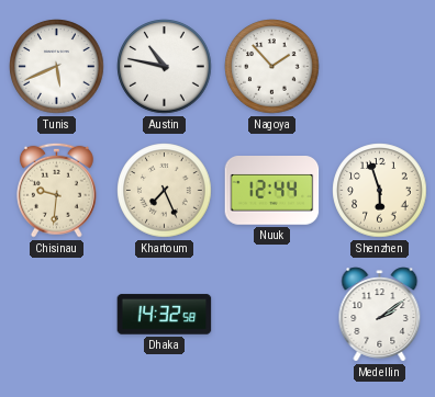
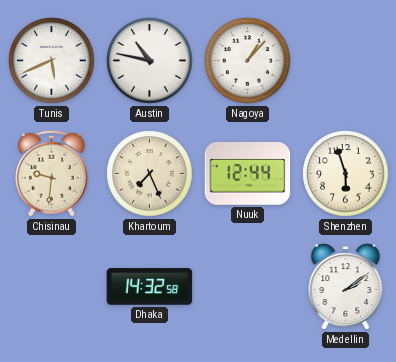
Nagoya: 1:53 -> 1:07
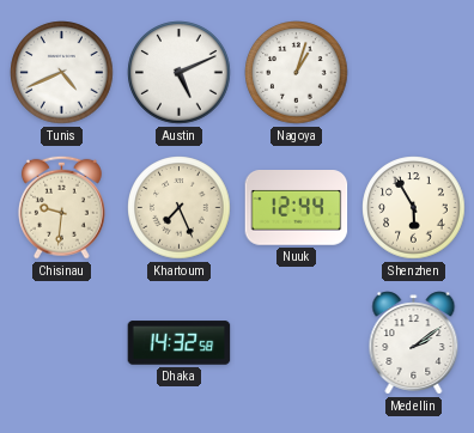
Tunis: 5:41 -> 4:41
Austin: 10:47 -> 5:11
Nagoya: 1:07 -> 1:03
Shenzhen: 5:57 -> 5:55
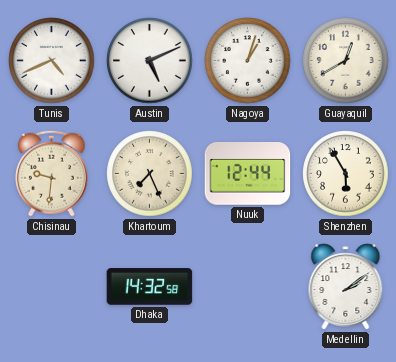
Guayaquil: none -> 12:40
